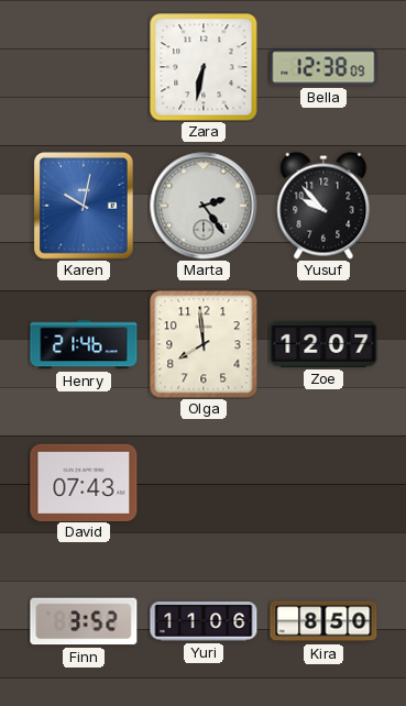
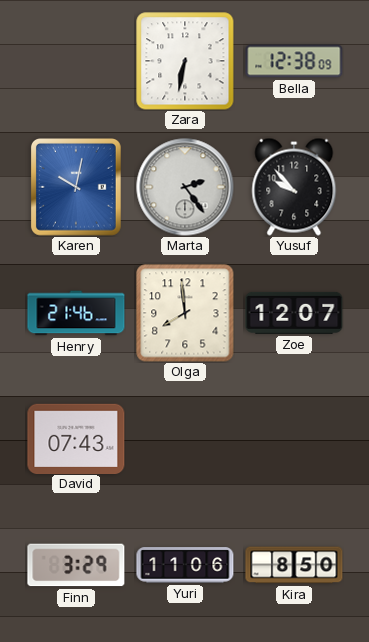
Finn: 3:52 -> 3:29
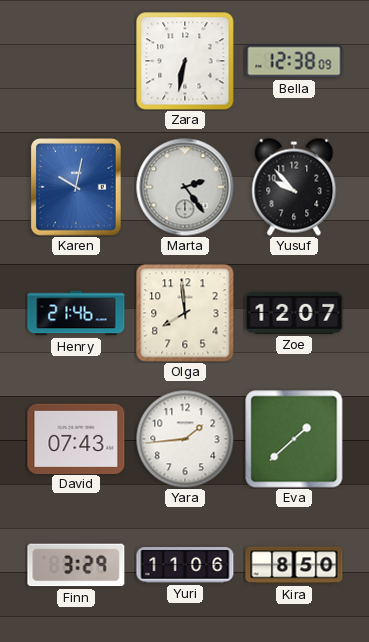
Yara: none -> 1:44
Eva: none -> 1:38
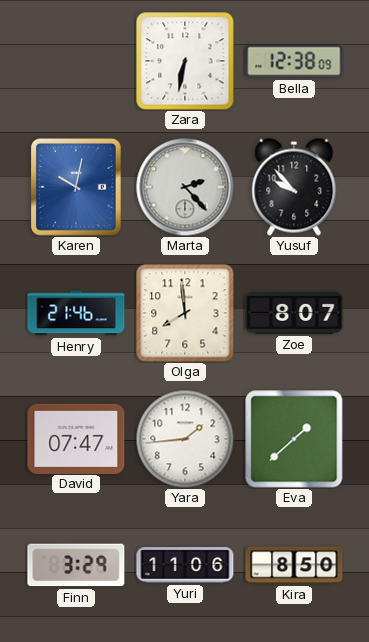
Marta: 2:24 -> 2:23
Zoe: 12:07 -> 8:07
David: 07:43 -> 07:47
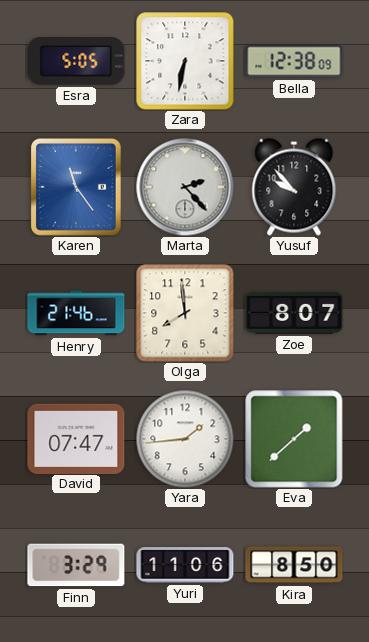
Esra: none -> 5:05
Karen: 10:02 -> 11:24
